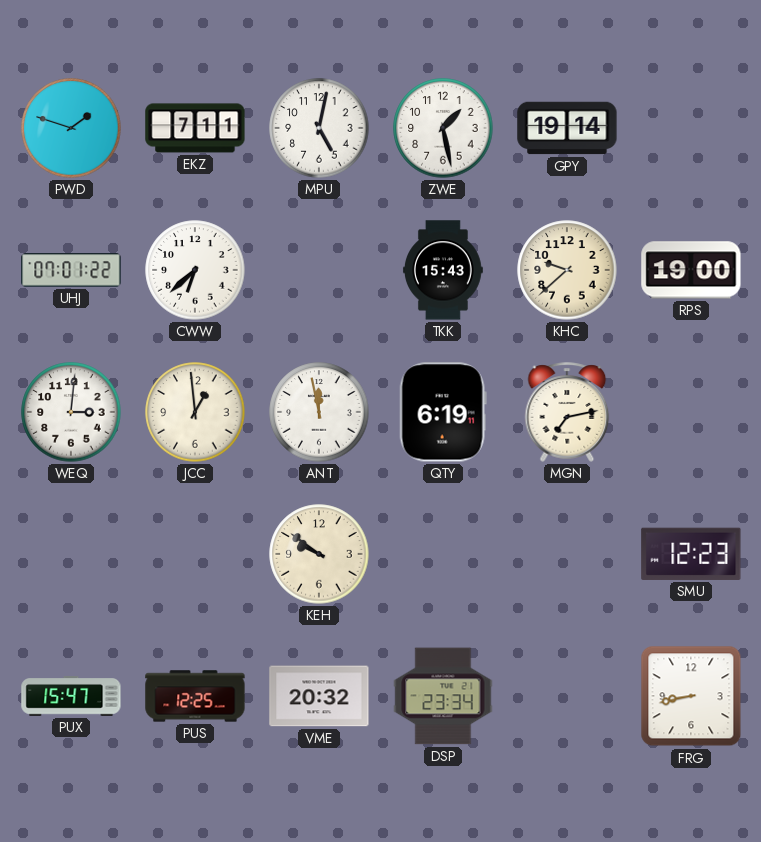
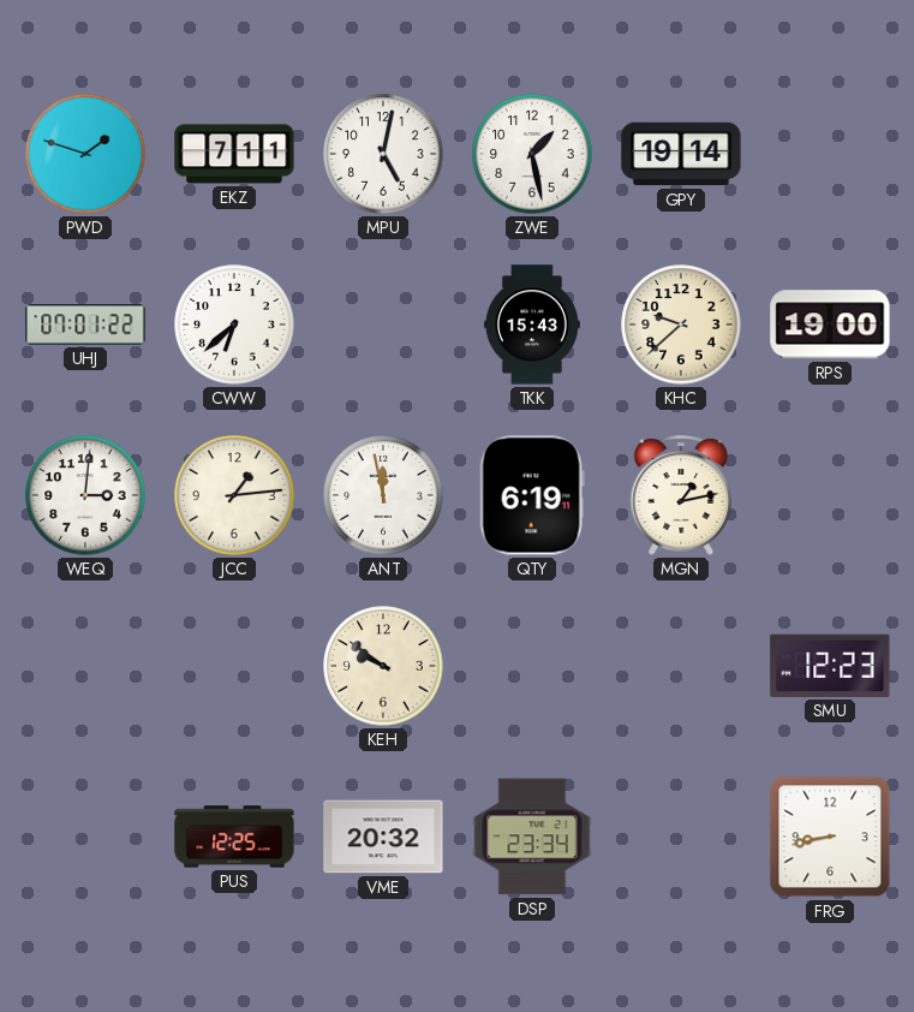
JCC: 12:59 -> 1:14
MGN: 7:13 -> 1:13
PUX: 15:47 -> none
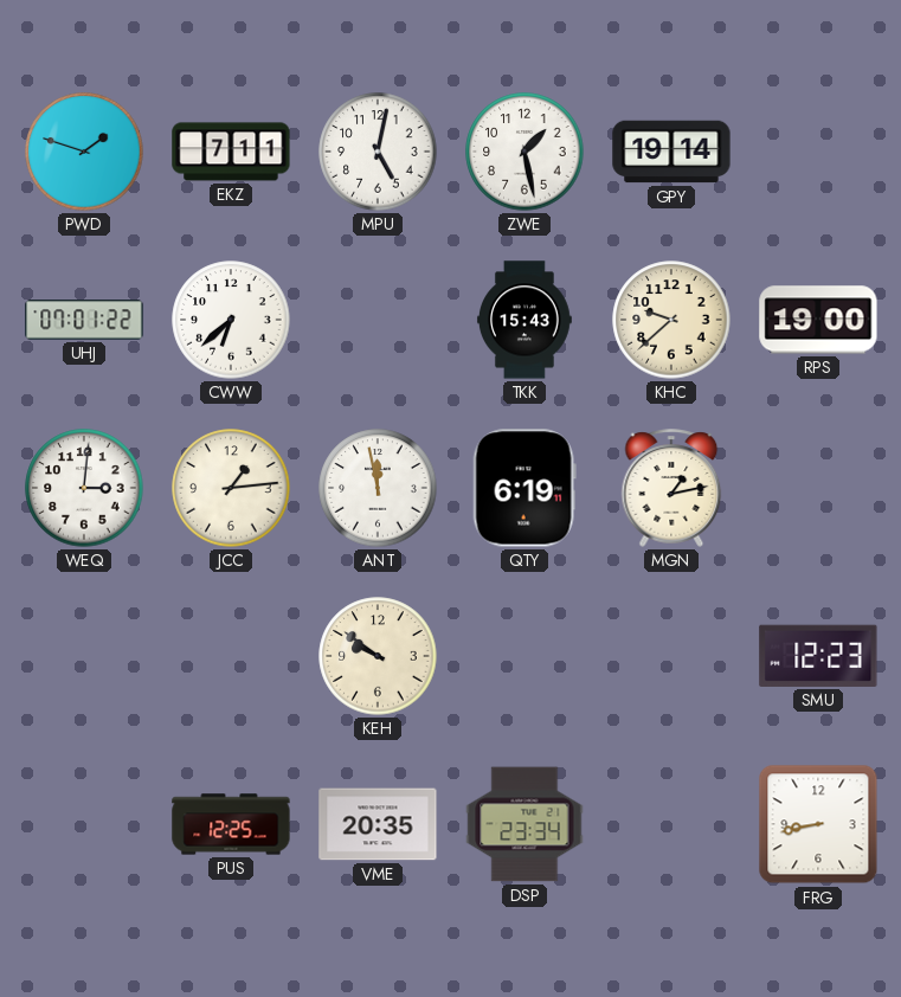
VME: 20:32 -> 20:35
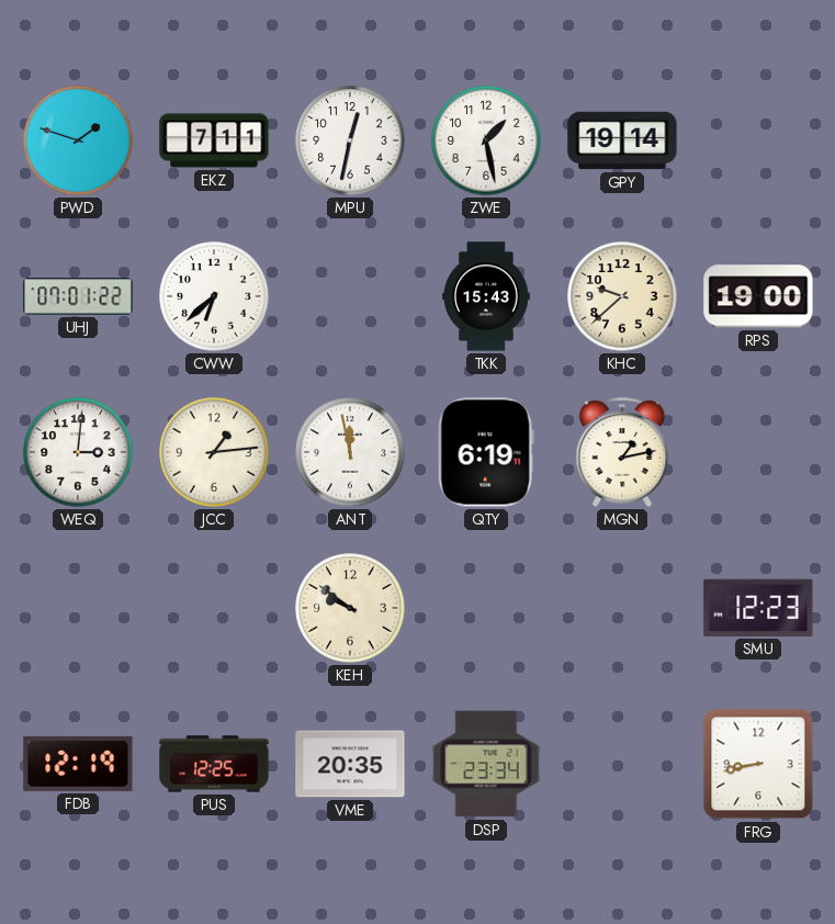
MPU: 5:02 -> 12:32
FDB: none -> 12:19
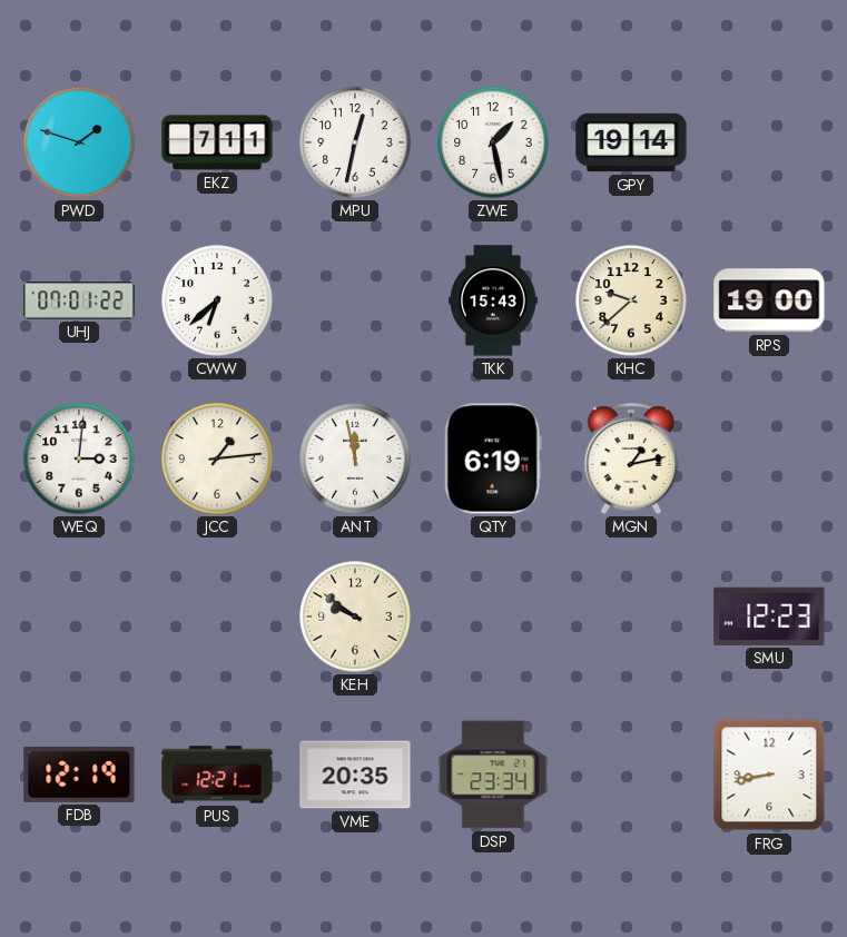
PUS: 12:25 -> 12:21
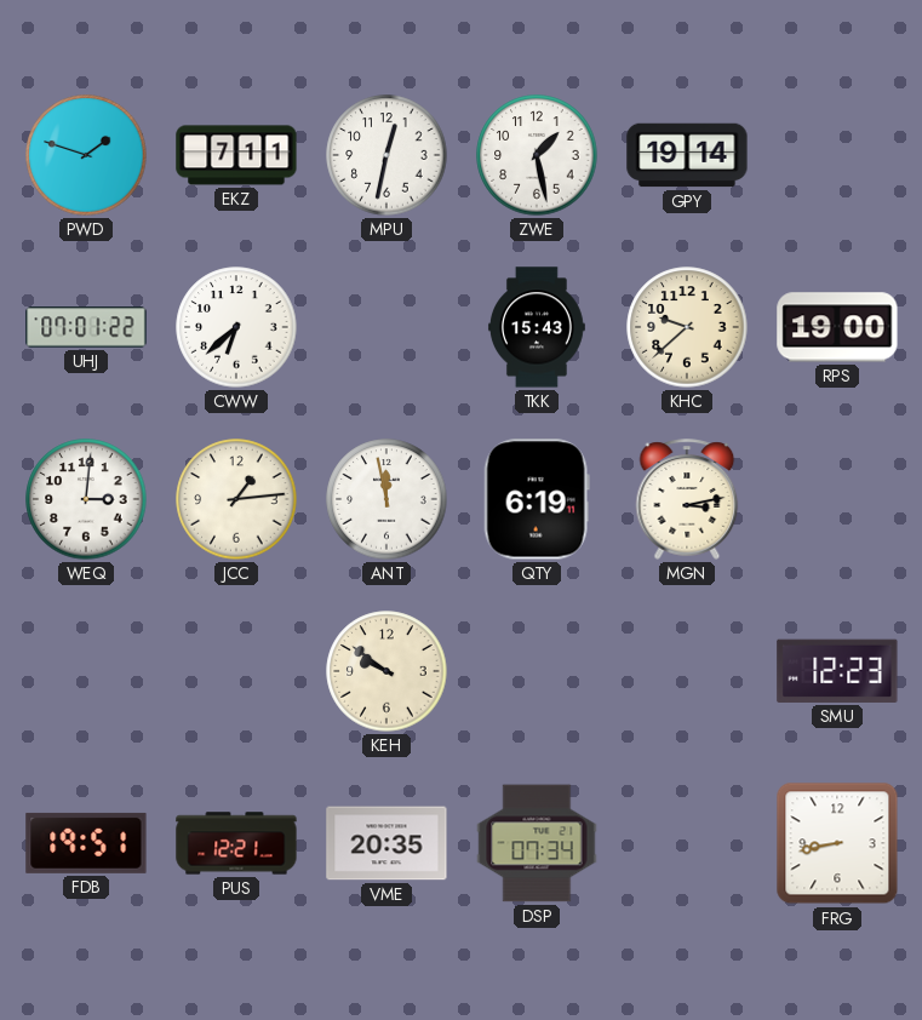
MGN: 1:13 -> 3:13
FDB: 12:19 -> 19:51
DSP: 23:34 -> 07:34
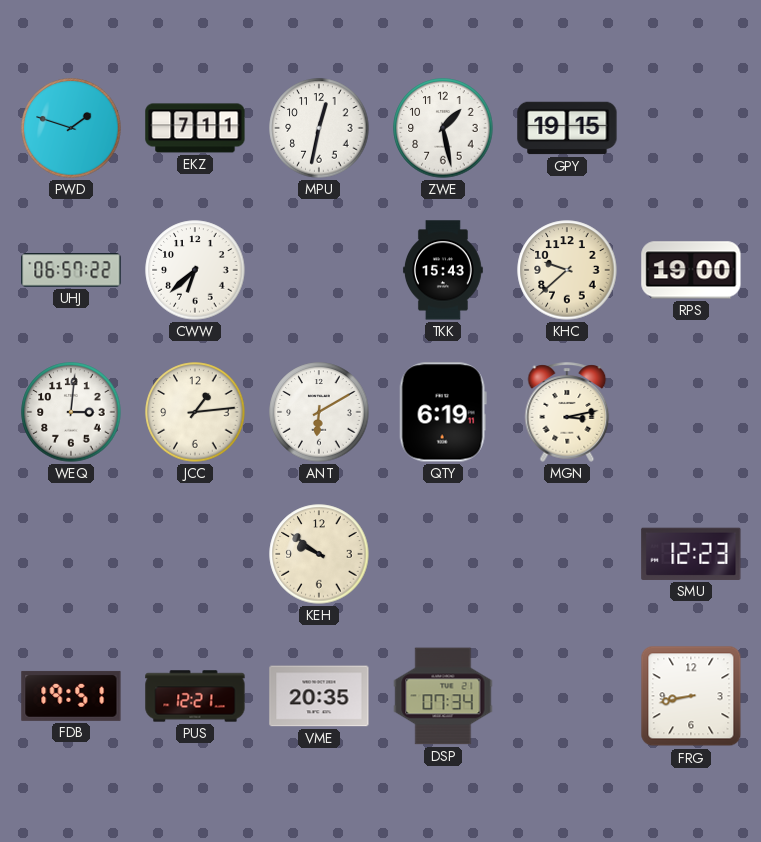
GPY: 19:14 -> 19:15
UHJ: 07:01 -> 06:57
ANT: 11:58 -> 6:10
